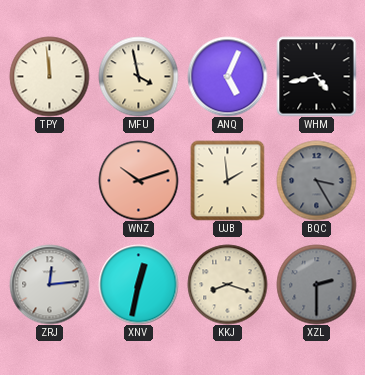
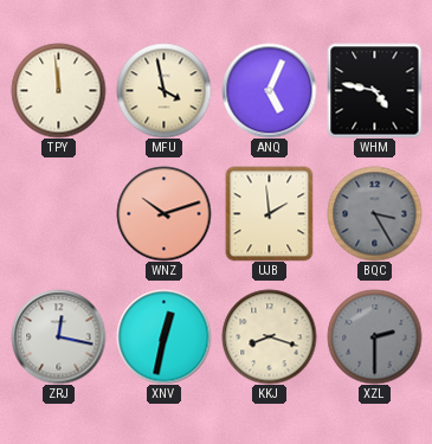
WHM: 4:43 -> 4:47
ZRJ: 12:14 -> 12:17
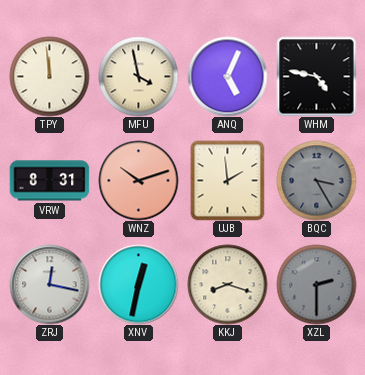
VRW: none -> 8:31
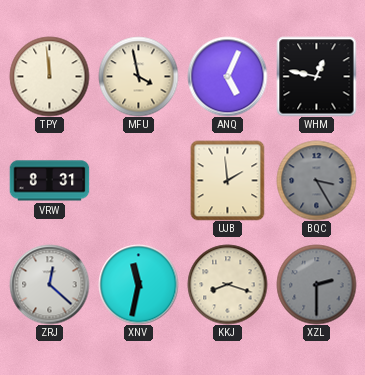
WHM: 4:47 -> 12:47
WNZ: 10:12 -> none
ZRJ: 12:17 -> 12:22
XNV: 12:32 -> 11:32
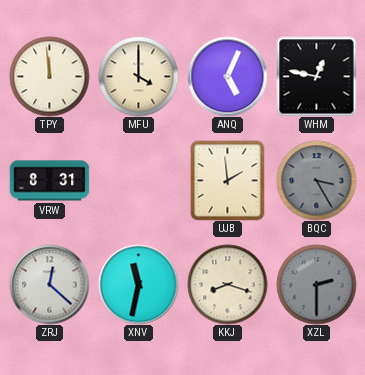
MFU: 3:58 -> 4:00
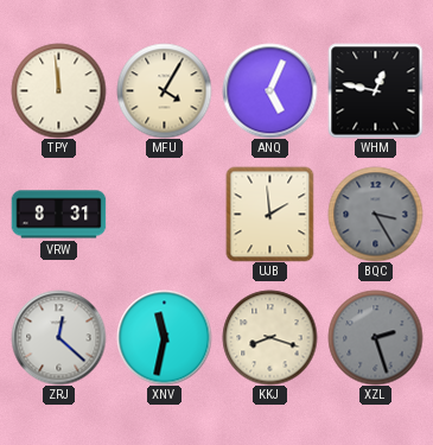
MFU: 4:00 -> 4:05
XZL: 2:30 -> 2:27
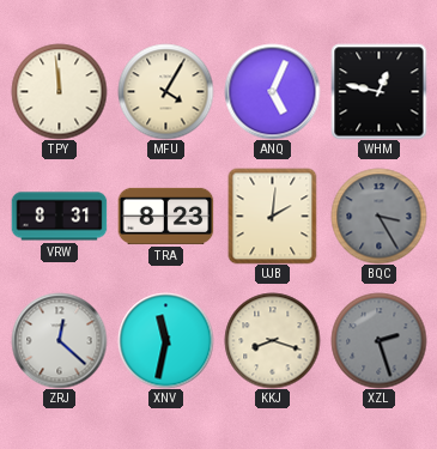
TRA: none -> 8:23
UJB: 1:59 -> 2:01
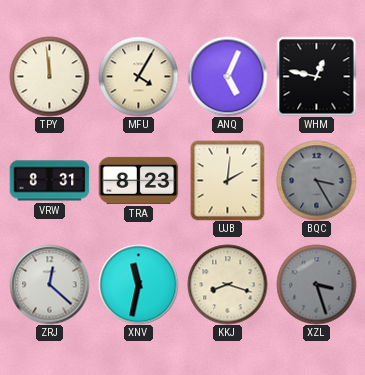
XZL: 2:27 -> 3:27
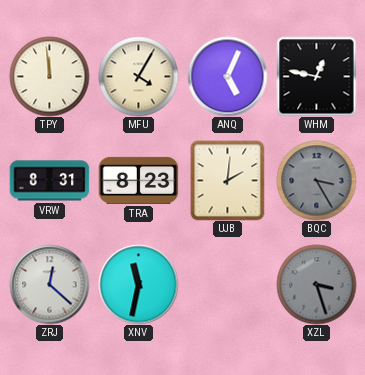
KKJ: 8:18 -> none
